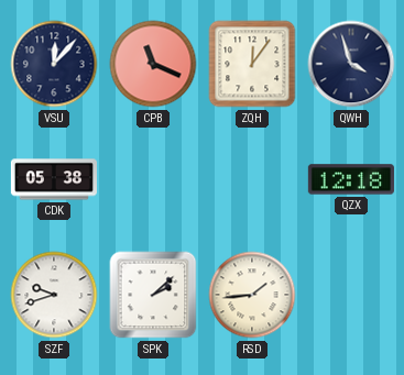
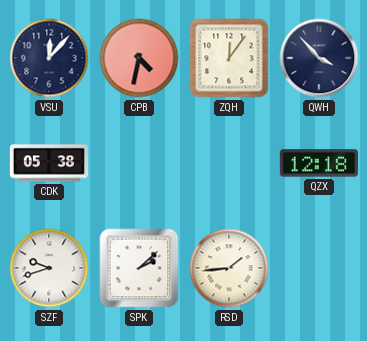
CPB: 11:19 -> 4:32
QWH: 3:57 -> 3:53
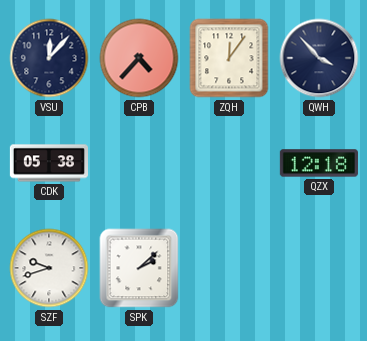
CPB: 4:32 -> 4:37
RSD: 1:44 -> none
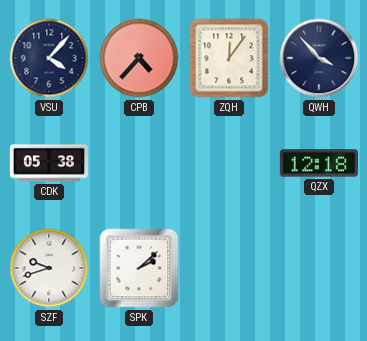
VSU: 12:07 -> 4:07
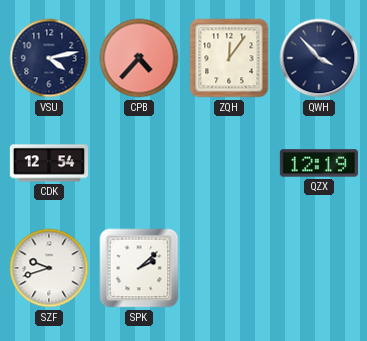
VSU: 4:07 -> 4:13
CDK: 05:38 -> 12:54
QZX: 12:18 -> 12:19
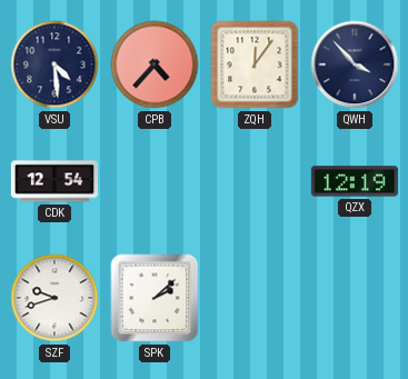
VSU: 4:13 -> 4:29
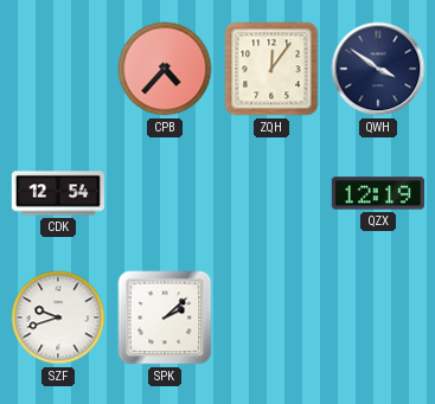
VSU: 4:29 -> none
QWH: 3:53 -> 3:51
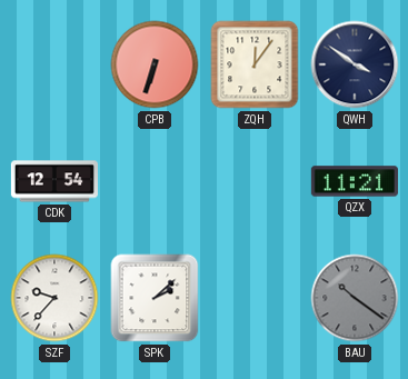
CPB: 4:37 -> 6:33
QZX: 12:19 -> 11:21
SZF: 9:42 -> 9:37
BAU: none -> 10:21
